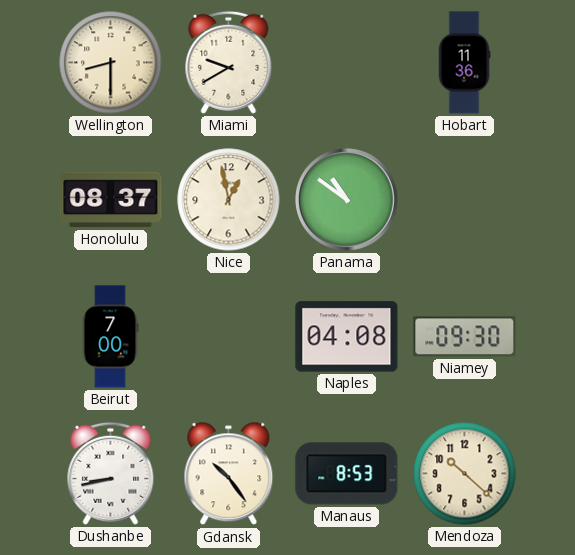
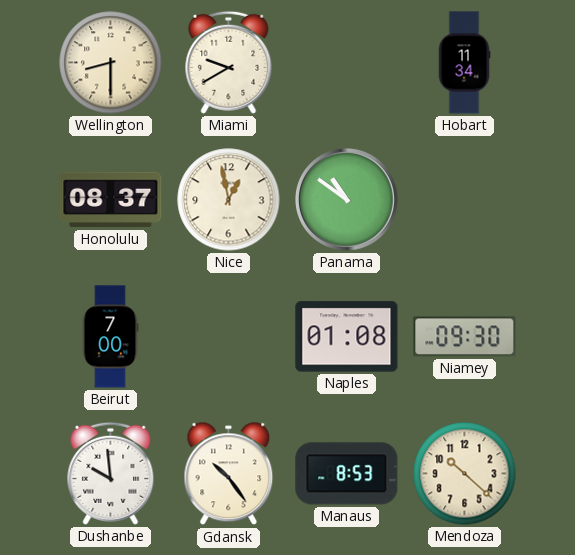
Hobart: 11:36 -> 11:34
Naples: 04:08 -> 01:08
Dushanbe: 8:43 -> 9:59
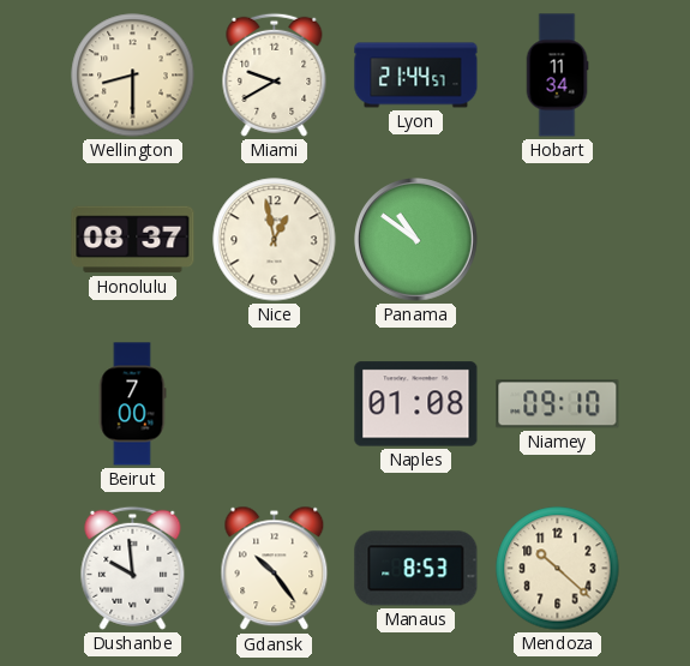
Lyon: none -> 21:44
Niamey: 09:30 -> 09:10
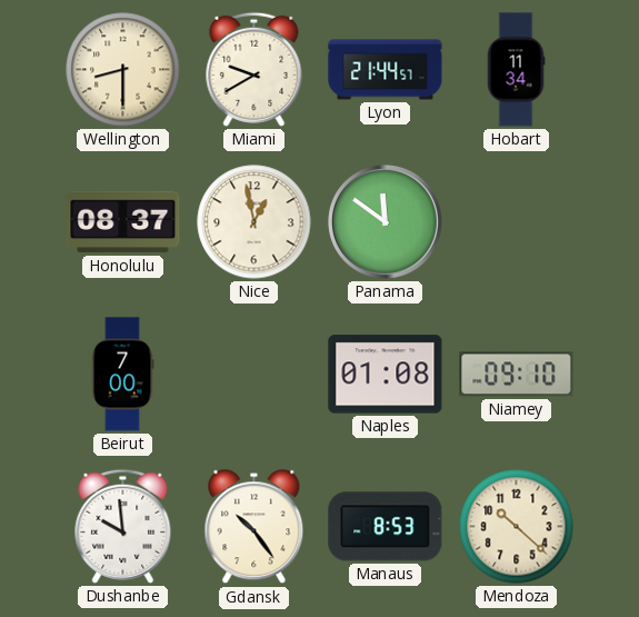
Panama: 10:51 -> 11:51
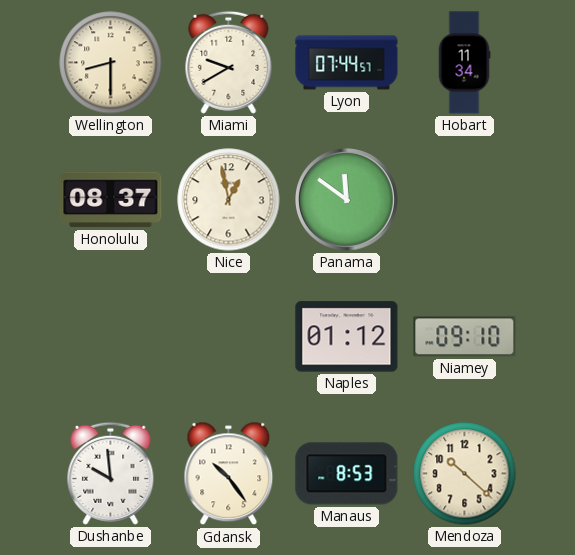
Lyon: 21:44 -> 07:44
Beirut: 7:00 -> none
Naples: 01:08 -> 01:12
